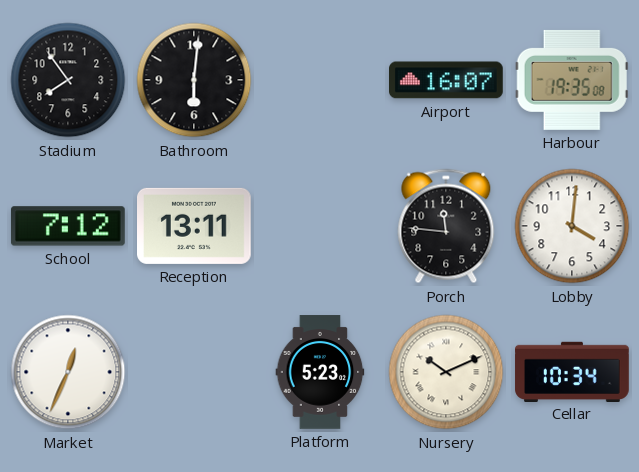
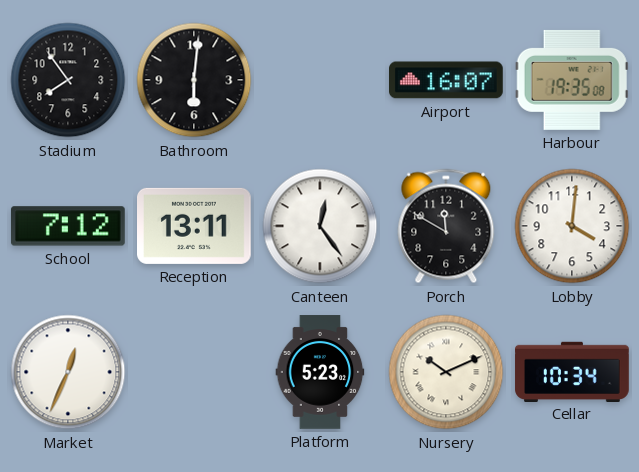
Canteen: none -> 12:24
Porch: 11:46 -> 11:50
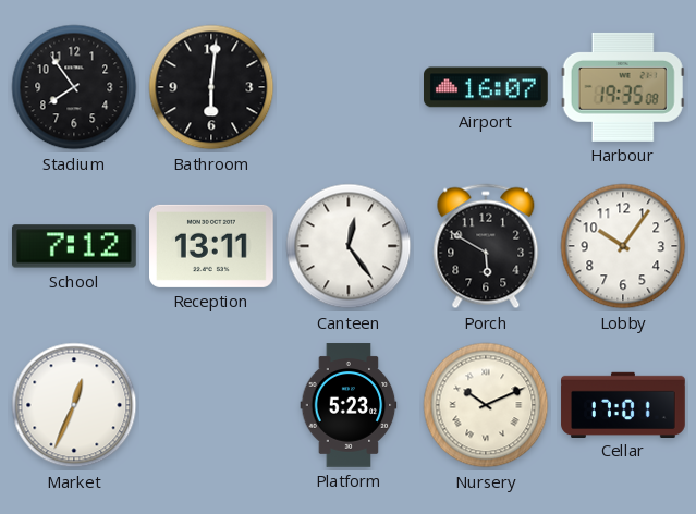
Porch: 11:50 -> 5:50
Lobby: 4:01 -> 10:06
Cellar: 10:34 -> 17:01
